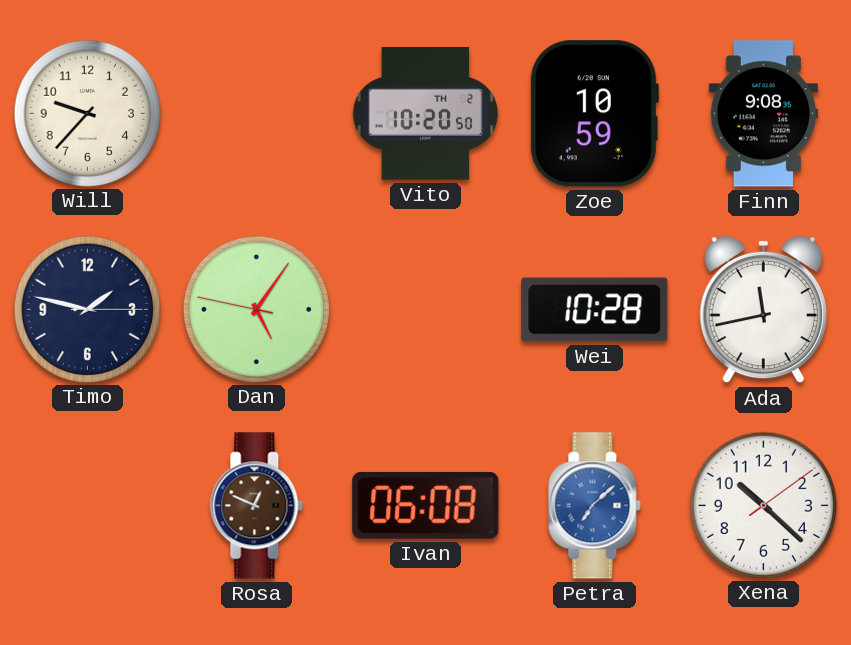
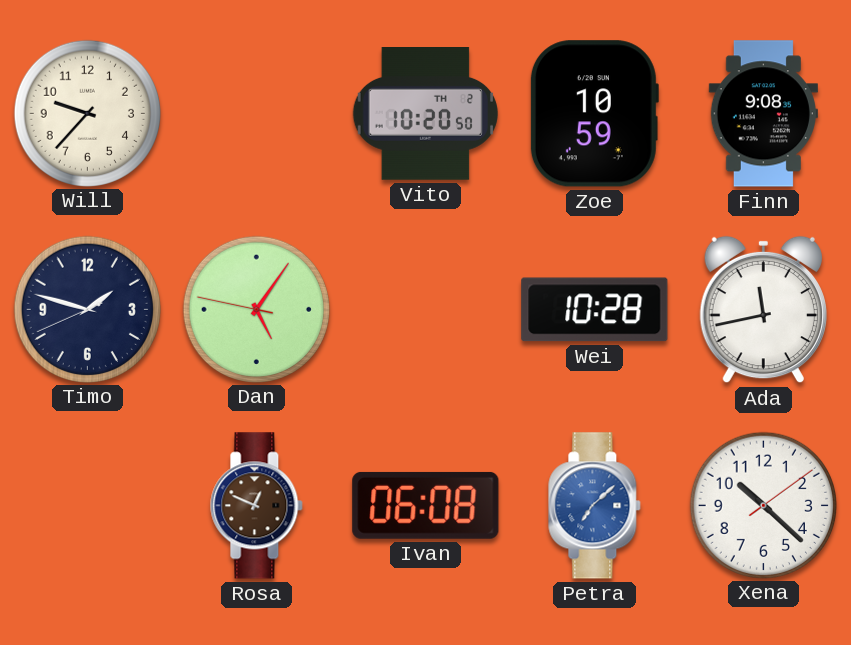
Timo: 1:47:15 -> 1:47:41
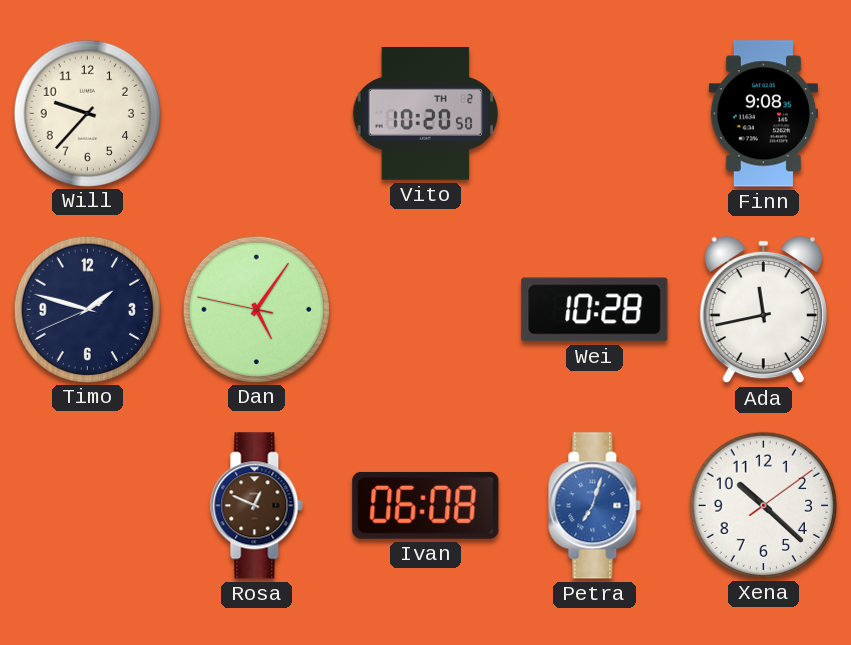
Zoe: 10:59 -> none
Petra: 7:08 -> 7:03
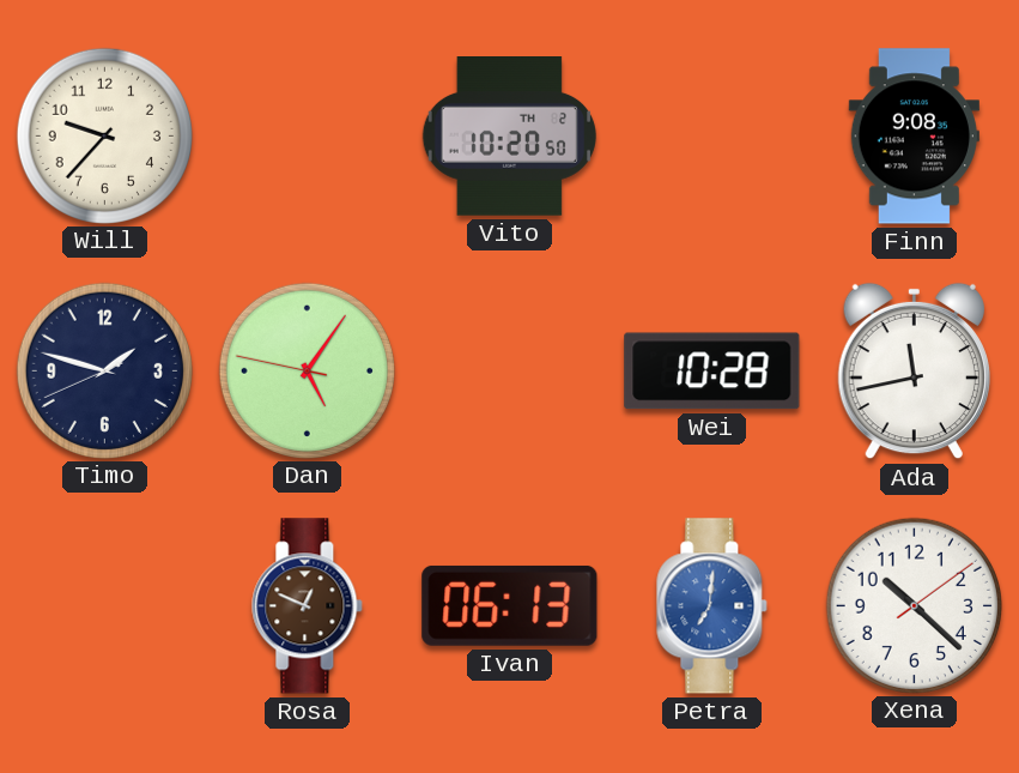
Ivan: 06:08 -> 06:13
Petra: 7:03 -> 7:01
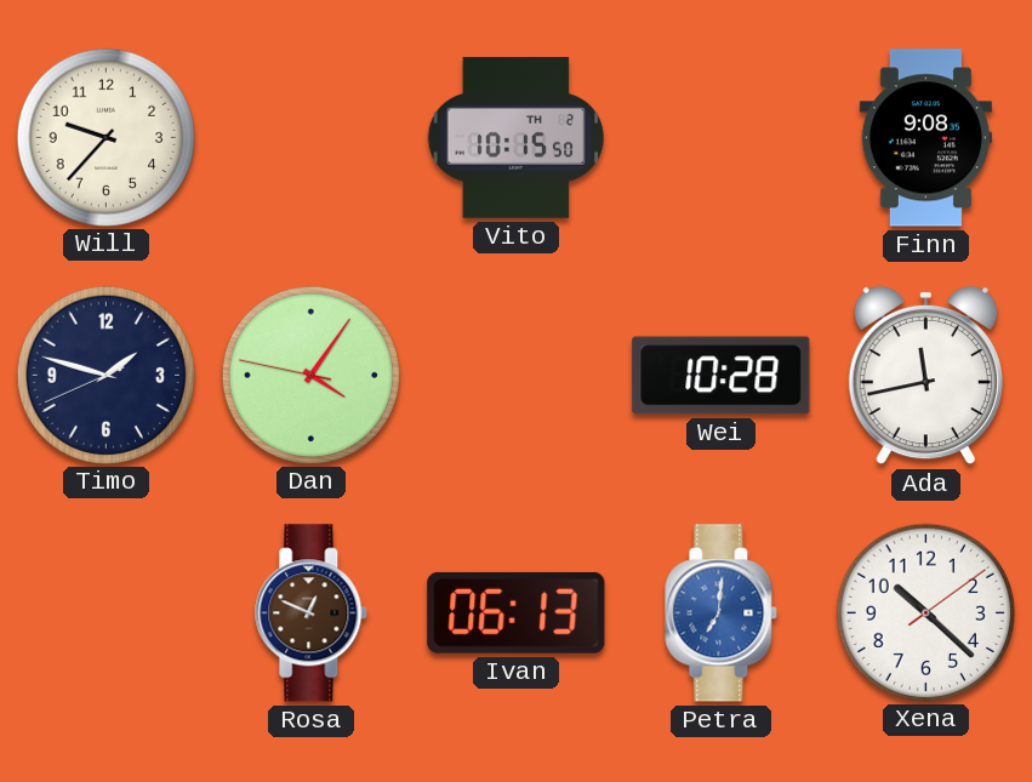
Vito: 10:20 -> 10:15
Dan: 5:05 -> 4:05
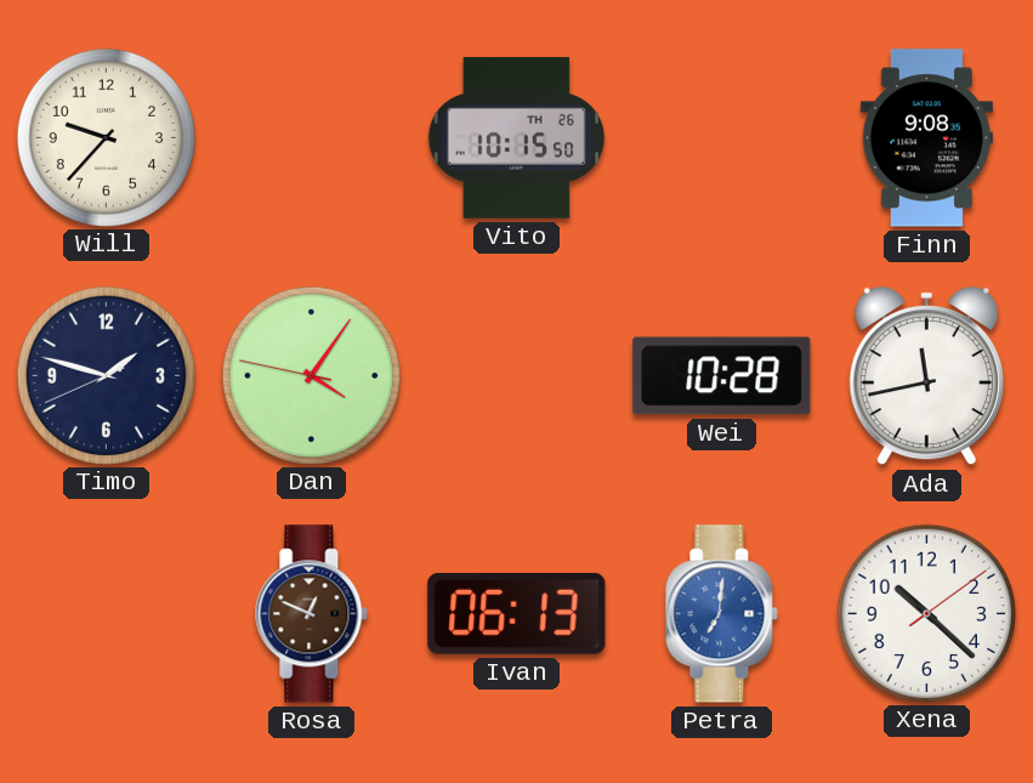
Vito date: TH 2 -> TH 26
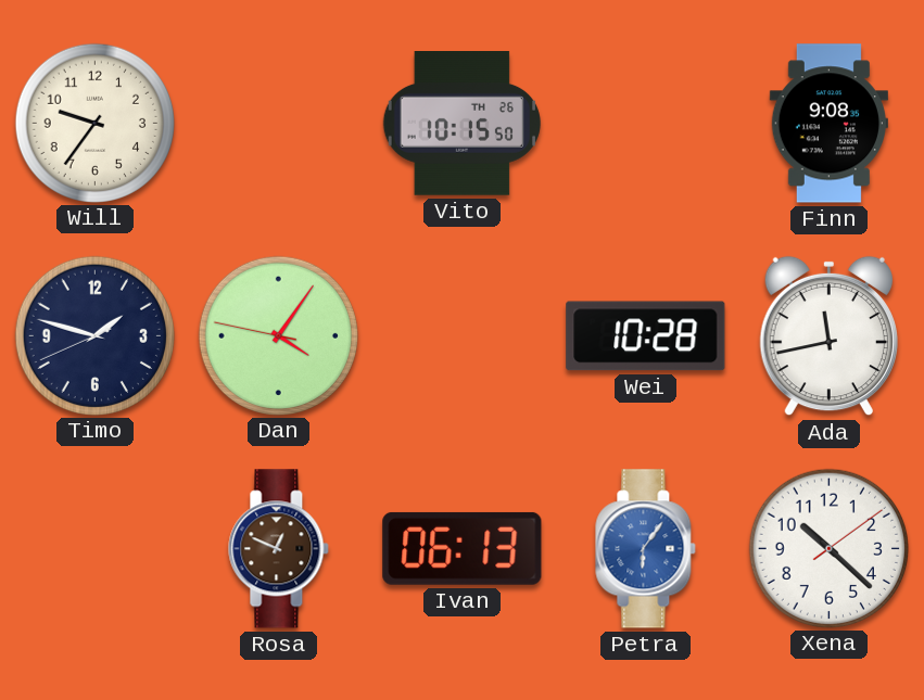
Will: 9:37 -> 9:36
Petra: 7:01 -> 6:06
